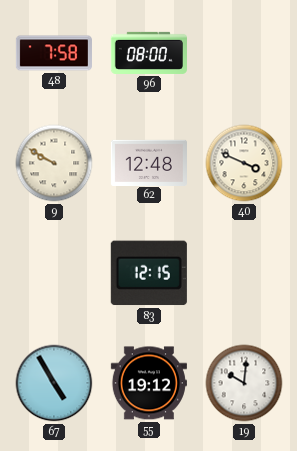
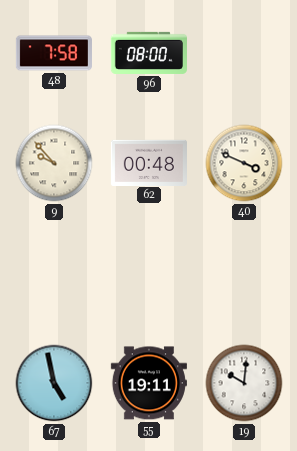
9: 9:50 -> 9:53
62: 12:48 -> 00:48
83: 12:15 -> none
67: 4:55 -> 4:58
55: 19:12 -> 19:11
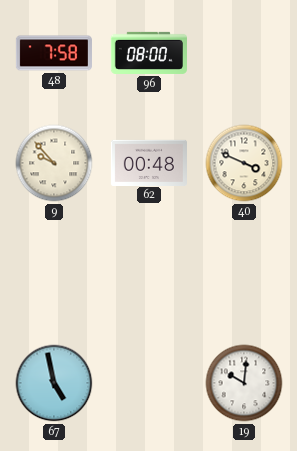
55: 19:11 -> none
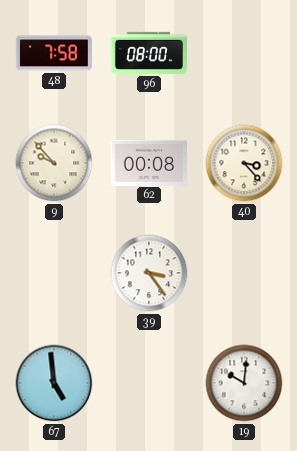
62: 00:48 -> 00:08
40: 3:49 -> 3:23
39: none -> 3:24
67: 4:58 -> 4:59
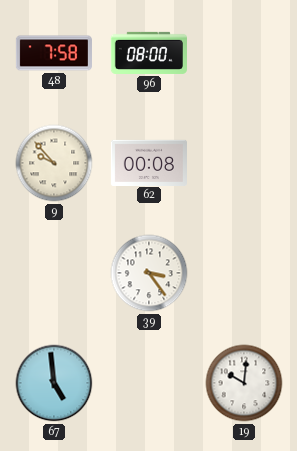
40: 3:23 -> none
